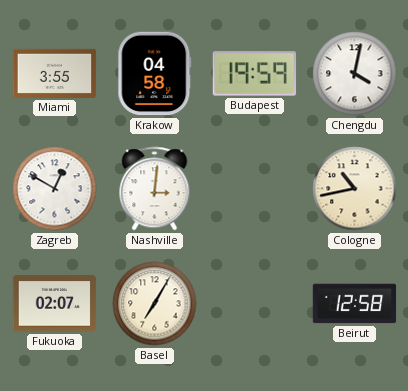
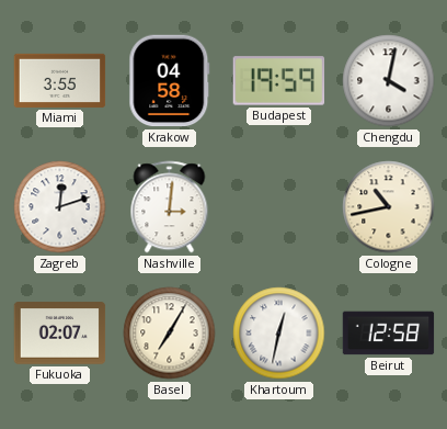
Zagreb: 12:50 -> 12:12
Khartoum: none -> 12:32
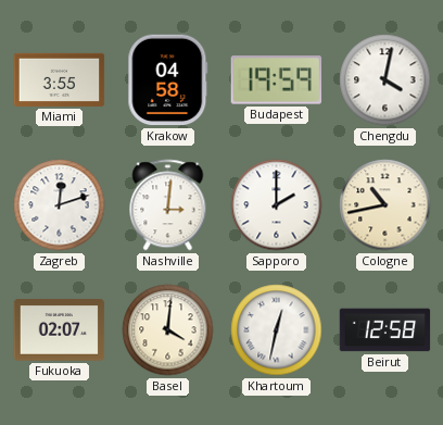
Sapporo: none -> 2:00
Basel: 7:05 -> 4:01
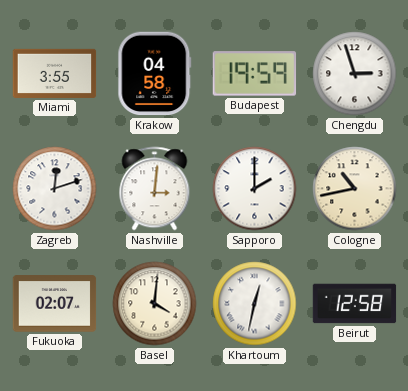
Chengdu: 4:02 -> 2:57
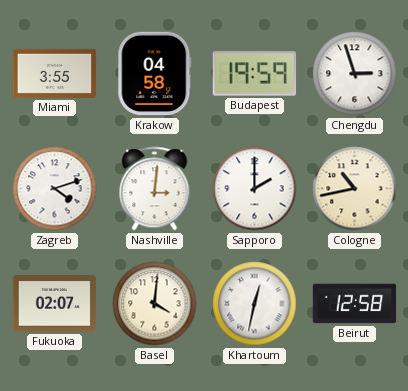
Zagreb: 12:12 -> 4:12
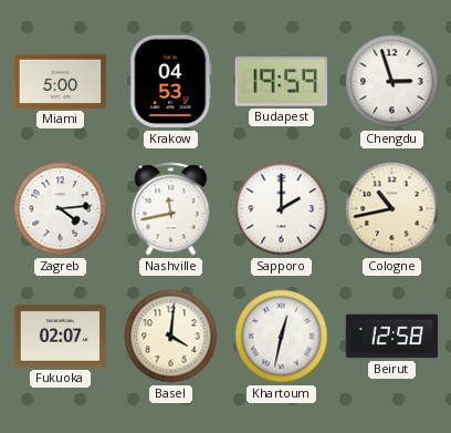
Miami: 3:55 -> 5:00
Krakow: 04:58 -> 04:53
Zagreb: 4:12 -> 4:14
Nashville: 3:01 -> 11:43
